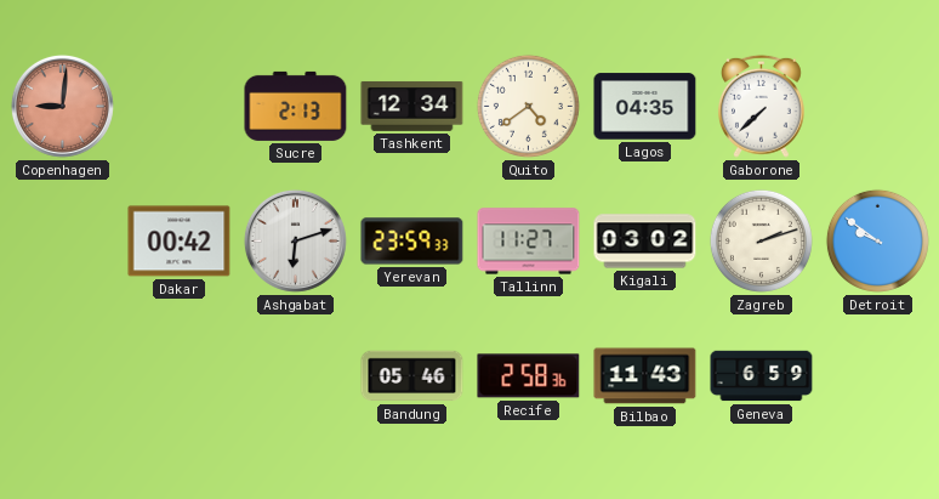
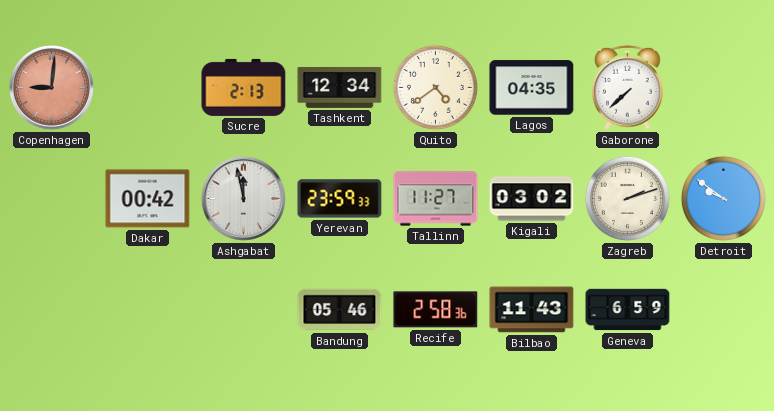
Ashgabat: 6:12 -> 11:58
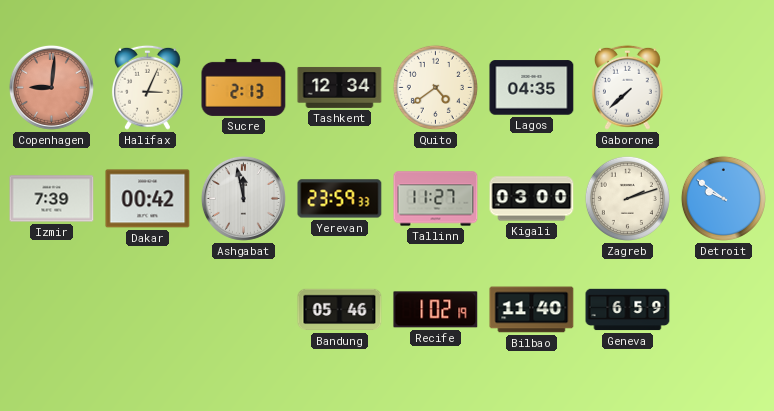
Halifax: none -> 3:04
Izmir: none -> 7:39
Kigali: 03:02 -> 03:00
Recife: 2:58 -> 1:02
Bilbao: 11:43 -> 11:40
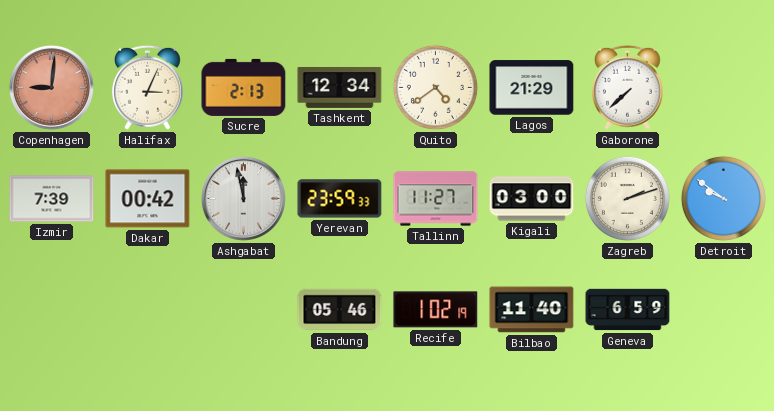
Lagos: 04:35 -> 21:29
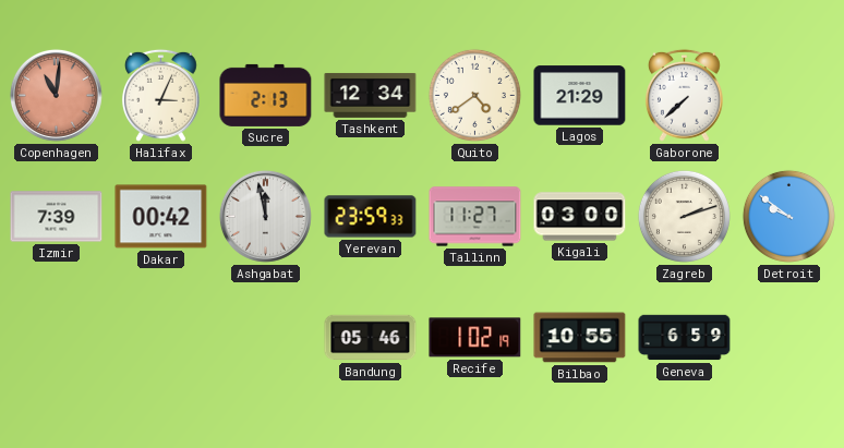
Copenhagen: 9:01 -> 11:01
Bilbao: 11:40 -> 10:55
